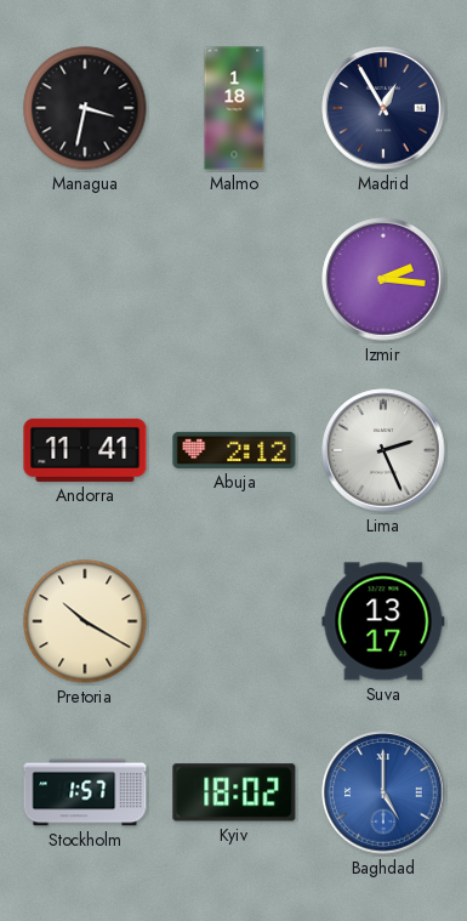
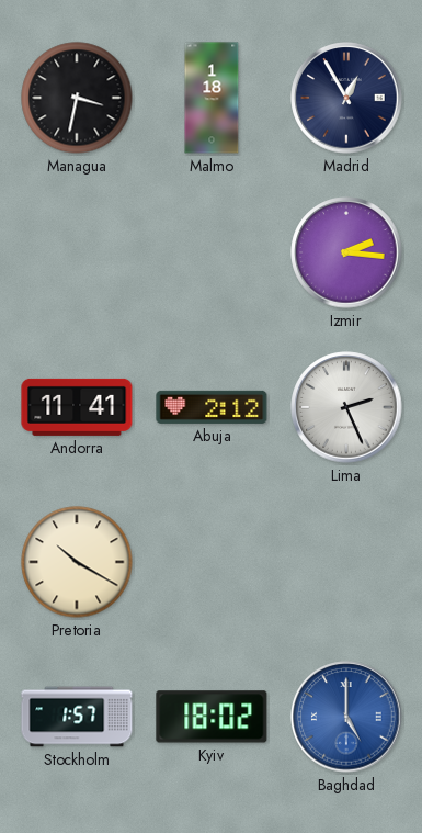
Suva: 13:17 -> none
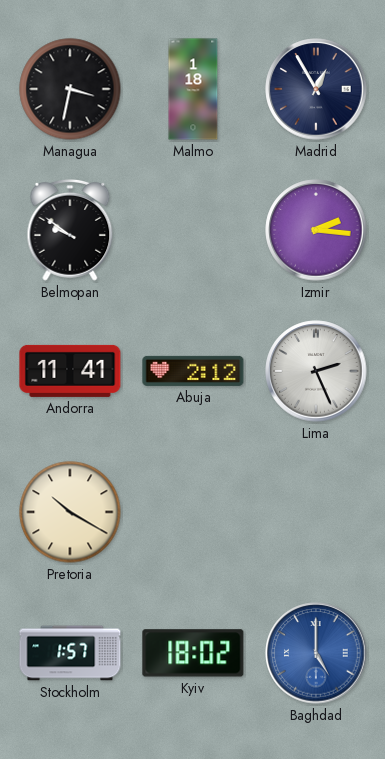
Belmopan: none -> 9:51
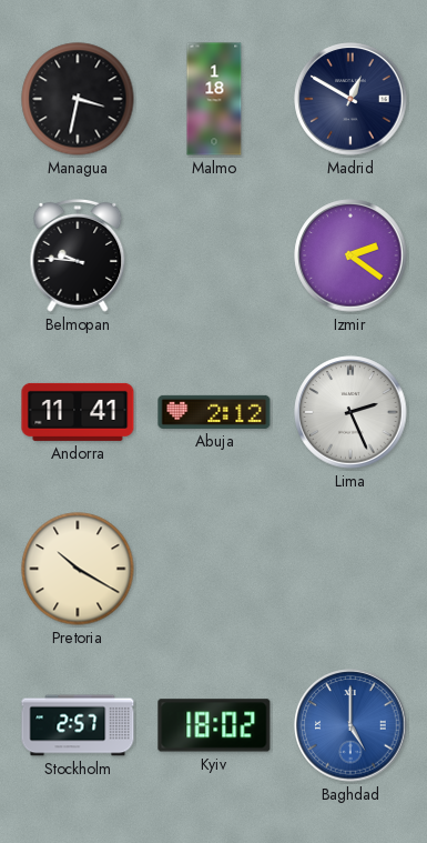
Madrid: 12:55 -> 12:50
Belmopan: 9:51 -> 9:46
Izmir: 2:16 -> 2:21
Stockholm: 1:57 -> 2:57
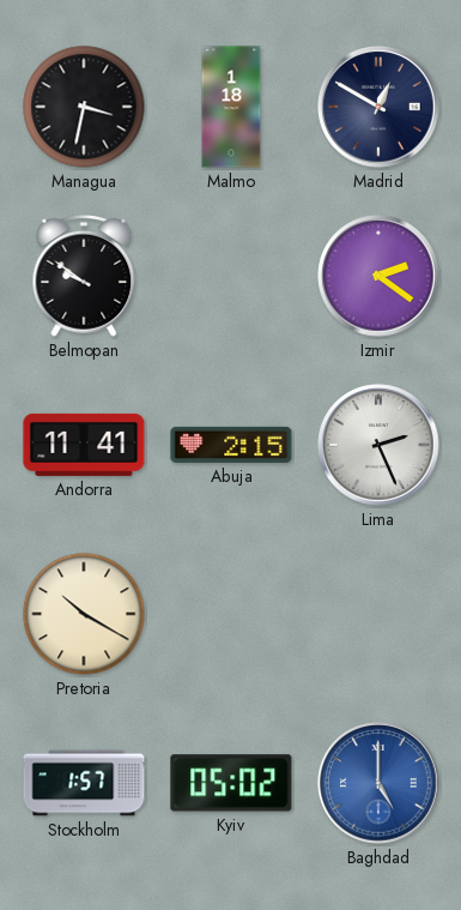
Belmopan: 9:46 -> 9:51
Abuja: 2:12 -> 2:15
Stockholm: 2:57 -> 1:57
Kyiv: 18:02 -> 05:02
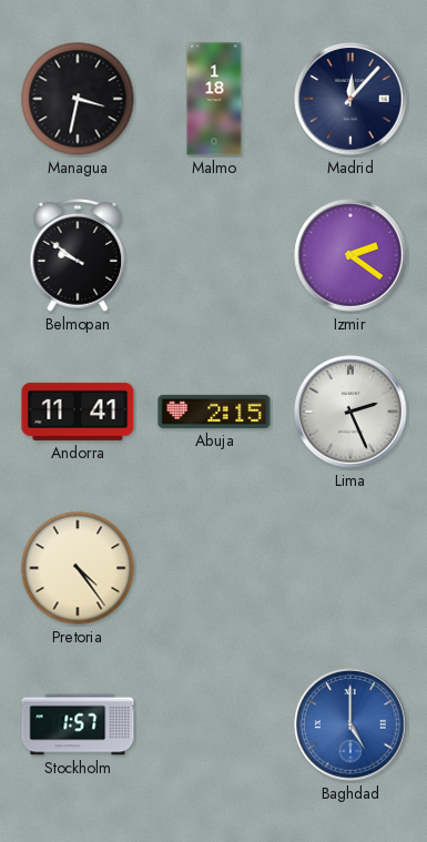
Madrid: 12:50 -> 12:07
Pretoria: 10:20 -> 4:24
Kyiv: 05:02 -> none
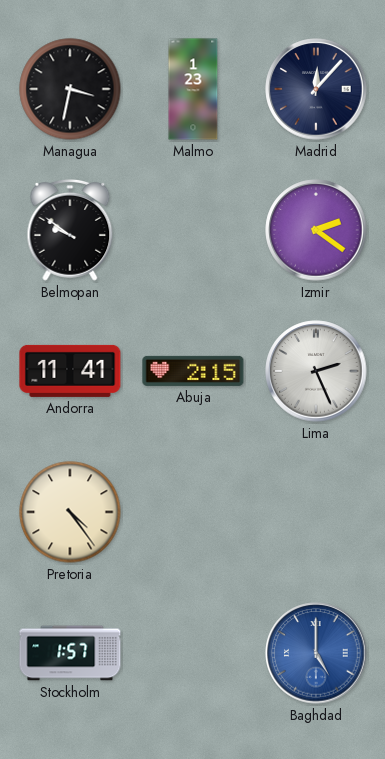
Malmo: 1:18 -> 1:23
